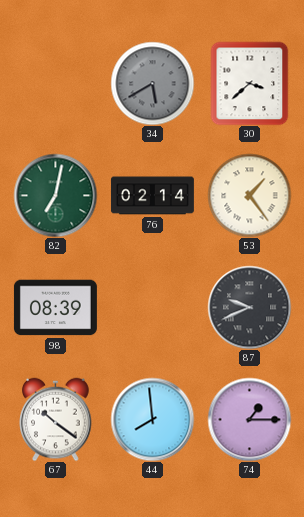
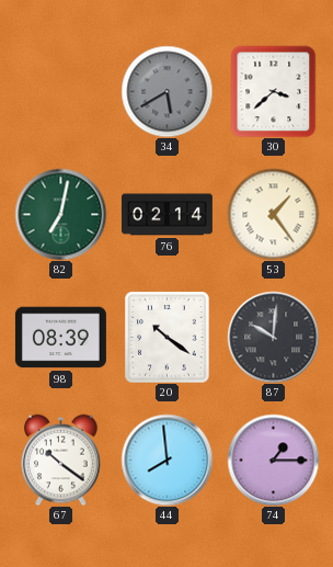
20: none -> 10:21
87: 9:41 -> 10:01
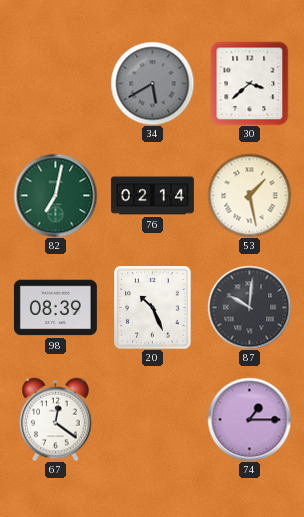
53: 1:24 -> 1:28
20: 10:21 -> 10:26
67: 10:21 -> 12:21
44: 7:59 -> none
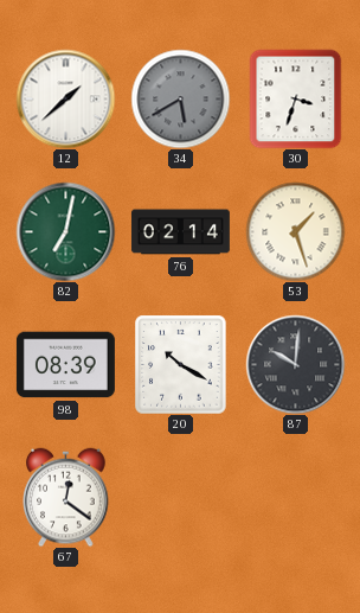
12: none -> 1:38
30: 3:38 -> 3:33
53: 1:28 -> 1:27
20: 10:26 -> 10:20
74: 1:15 -> none
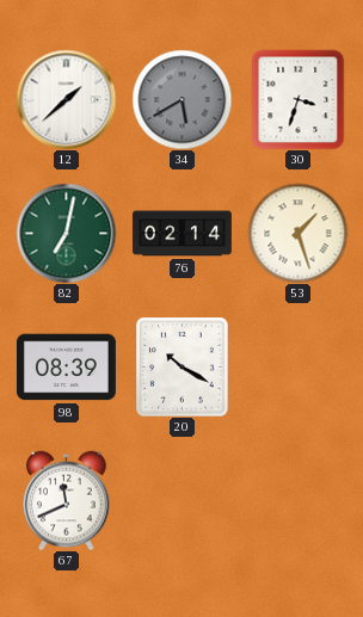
87: 10:01 -> none
67: 12:21 -> 11:41
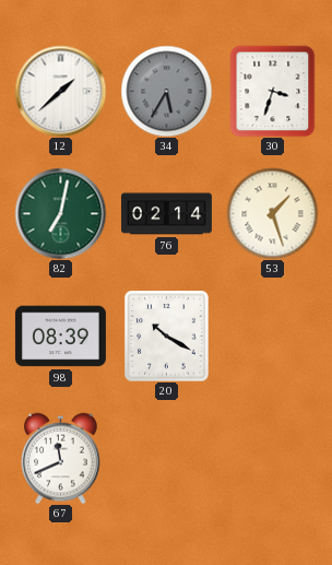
34: 5:40 -> 5:35
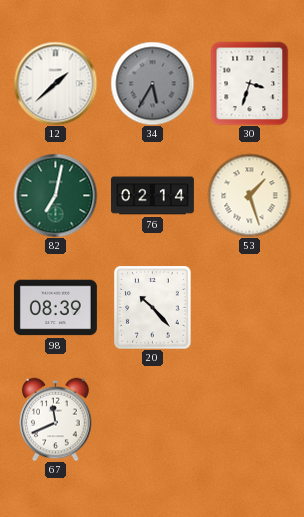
20: 10:20 -> 10:23
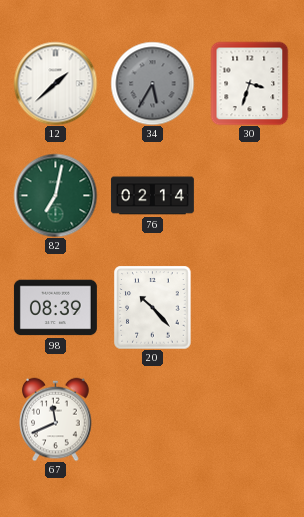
53: 1:27 -> none
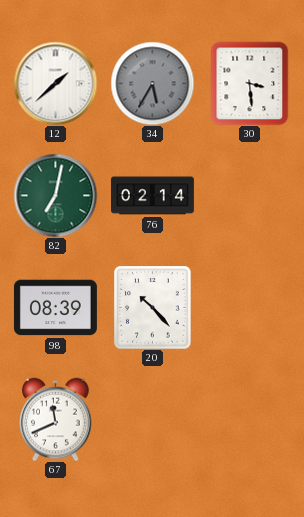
30: 3:33 -> 3:29
